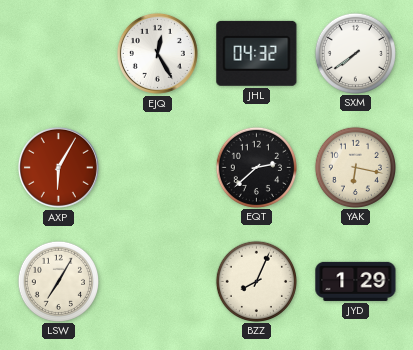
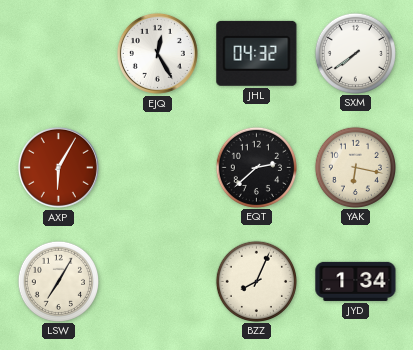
JYD: 1:29 -> 1:34
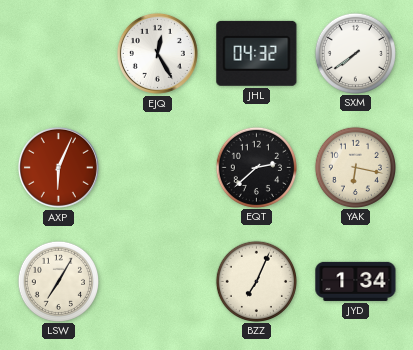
AXP: 6:05 -> 6:04
BZZ: 8:04 -> 7:04
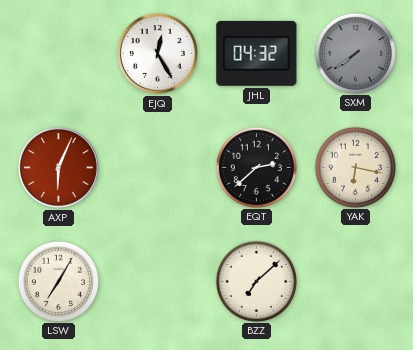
SXM dial: white -> grey
BZZ: 7:04 -> 7:08
JYD: 1:34 -> none
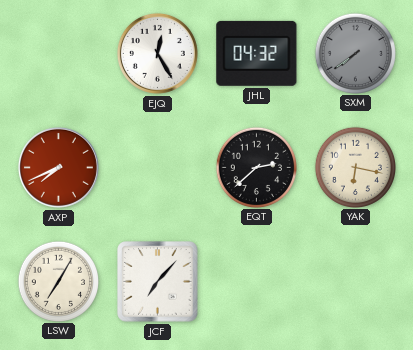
AXP: 6:04 -> 7:41
JCF: none -> 7:07
BZZ: 7:08 -> none
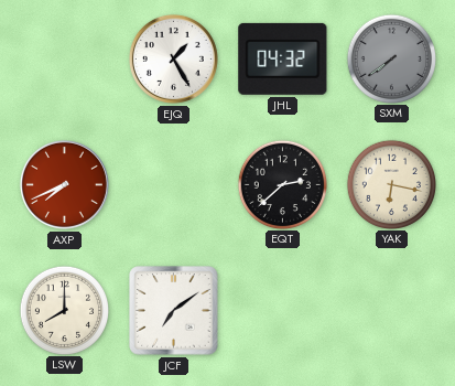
EJQ: 12:25 -> 1:25
LSW: 7:05 -> 8:00
JCF: 7:07 -> 7:09
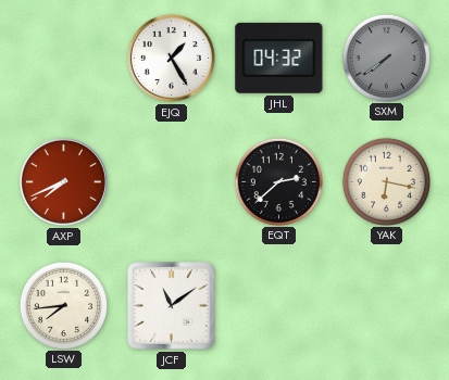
LSW: 8:00 -> 7:44
JCF: 7:09 -> 11:09
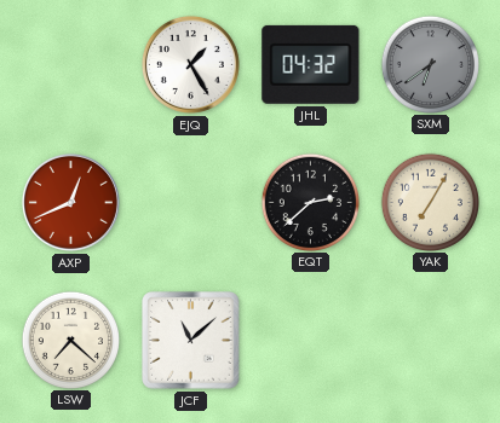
SXM: 7:39 -> 6:39
AXP: 7:41 -> 12:41
YAK: 6:17 -> 7:05
LSW: 7:44 -> 7:22
JCF: 11:09 -> 11:08
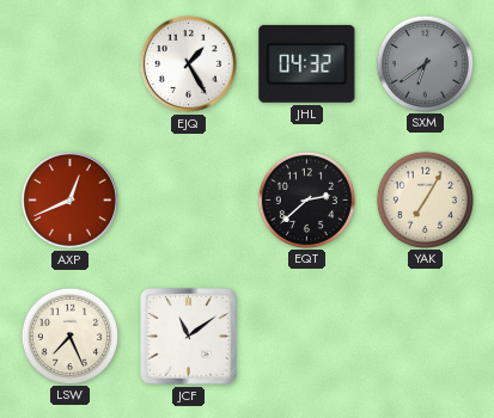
LSW: 7:22 -> 7:26
JCF: 11:08 -> 11:09
